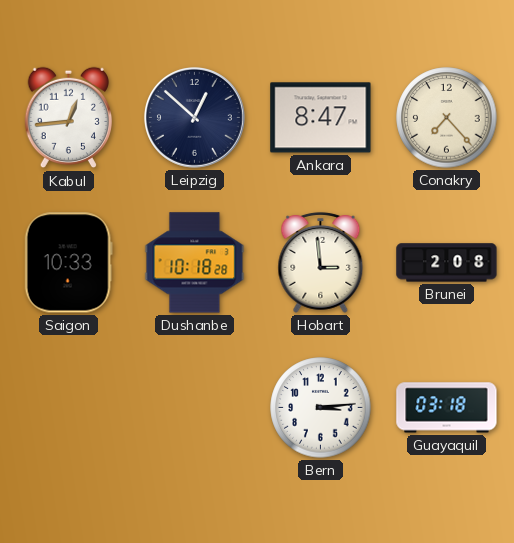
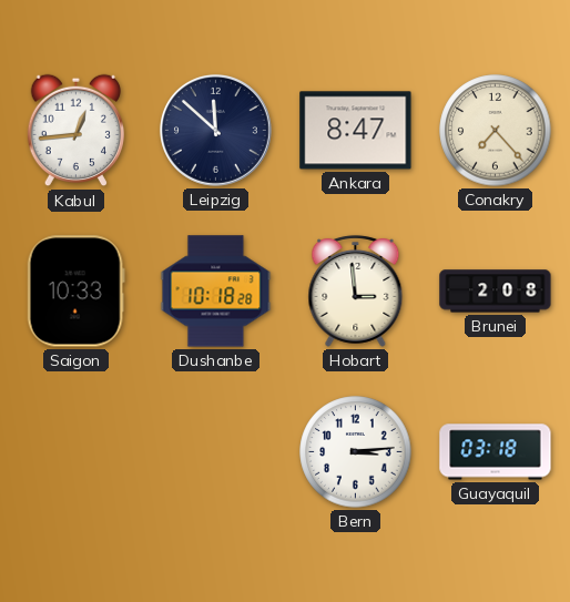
Leipzig: 12:52 -> 11:52
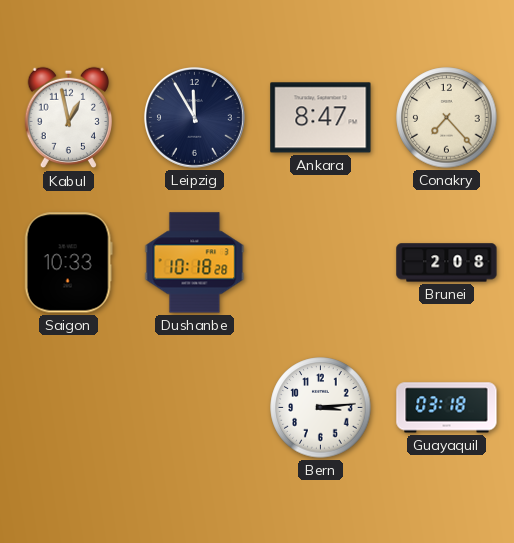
Kabul: 12:44 -> 12:58
Leipzig: 11:52 -> 11:55
Hobart: 2:59 -> none
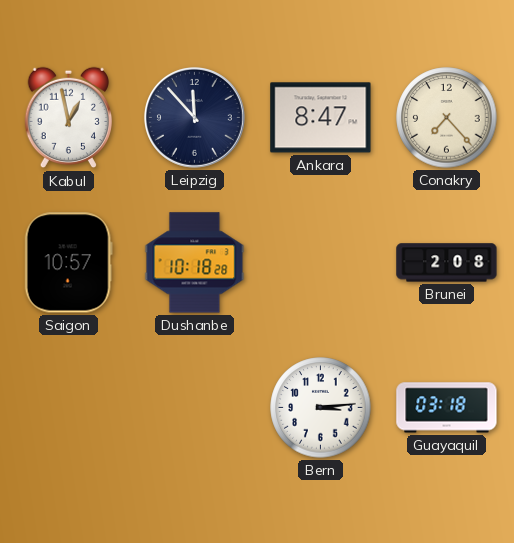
Leipzig: 11:55 -> 11:53
Saigon: 10:33 -> 10:57
